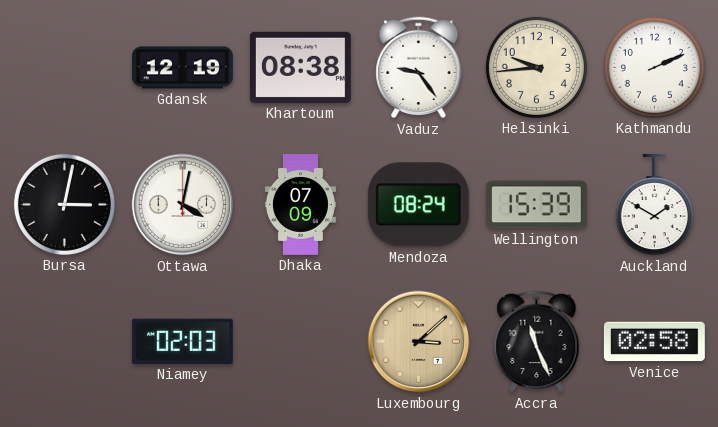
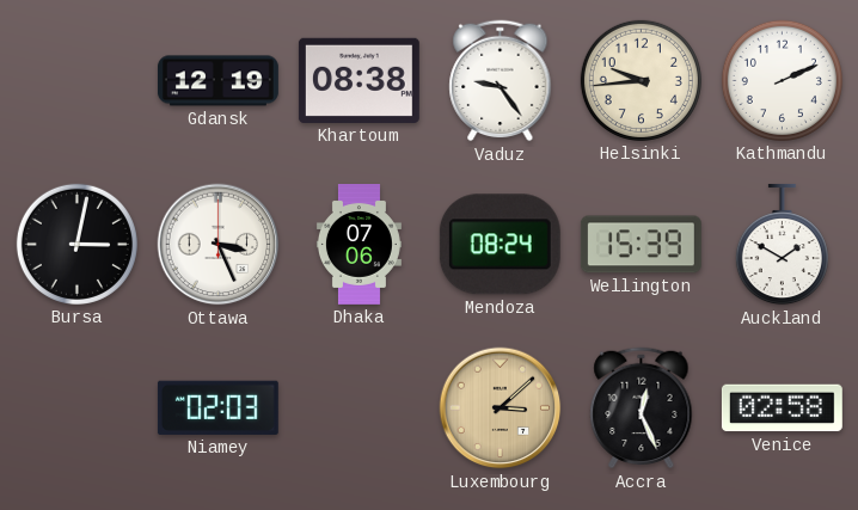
Ottawa: 4:02 -> 3:26
Dhaka: 07:09 -> 07:06
Accra: 11:26 -> 12:26
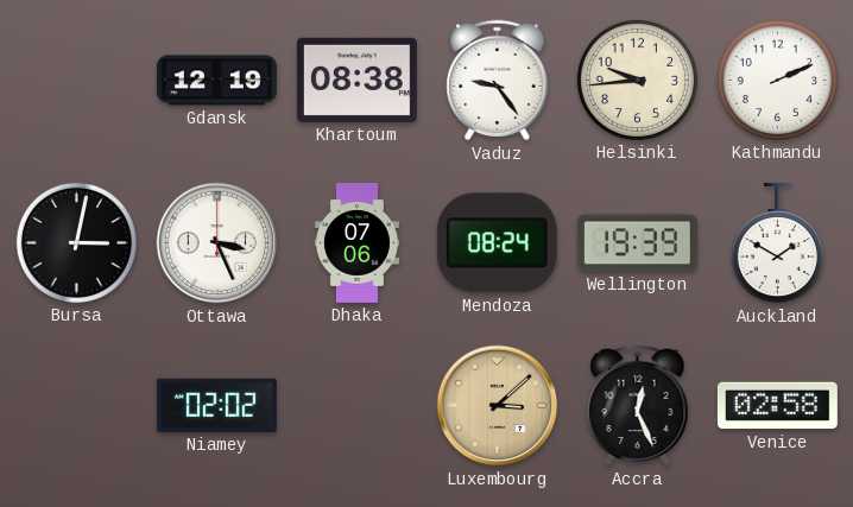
Wellington: 15:39 -> 19:39
Niamey: 02:03 -> 02:02
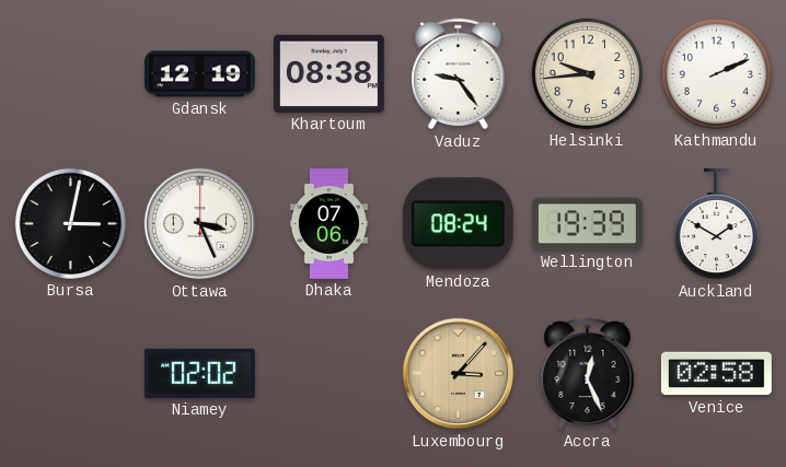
Luxembourg: 3:08 -> 3:07
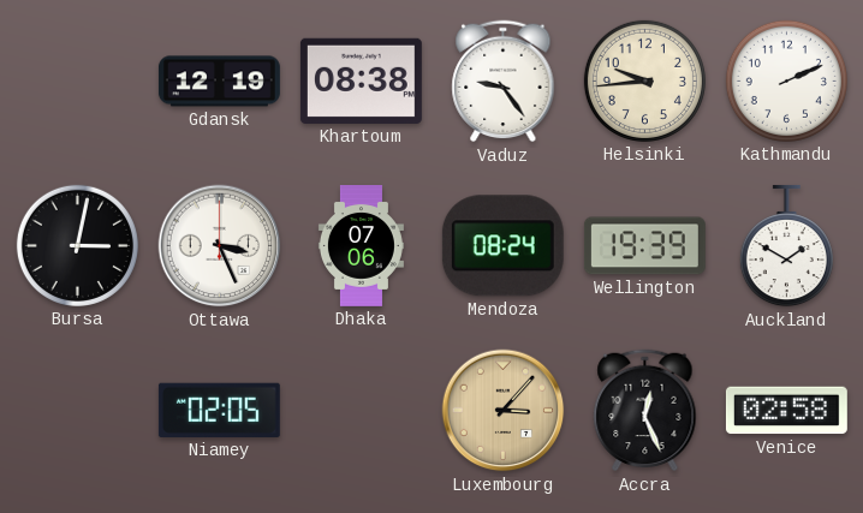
Niamey: 02:02 -> 02:05
